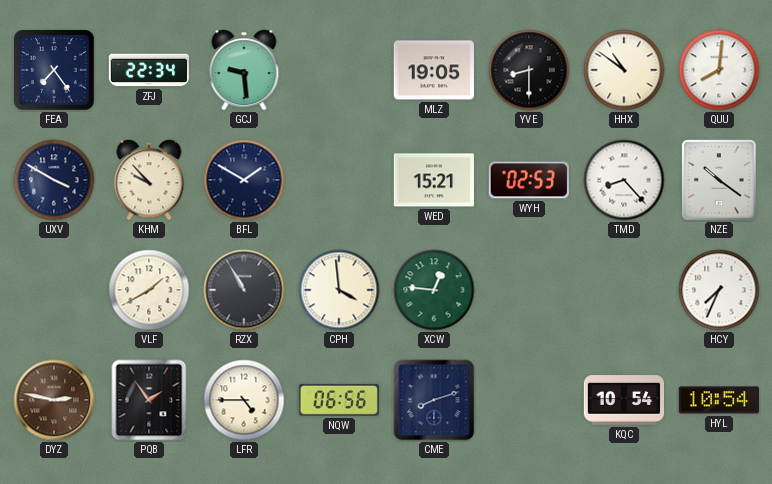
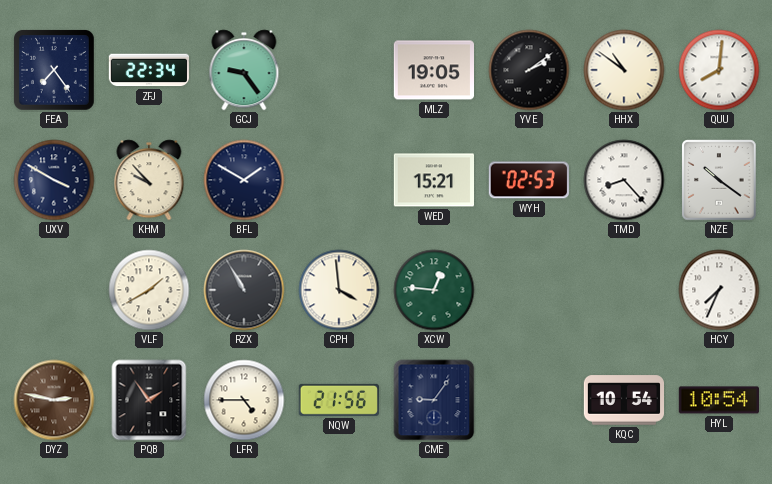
GCJ: 9:29 -> 9:24
YVE: 8:30 -> 2:09
NQW: 06:56 -> 21:56
CME: 8:12 -> 9:06
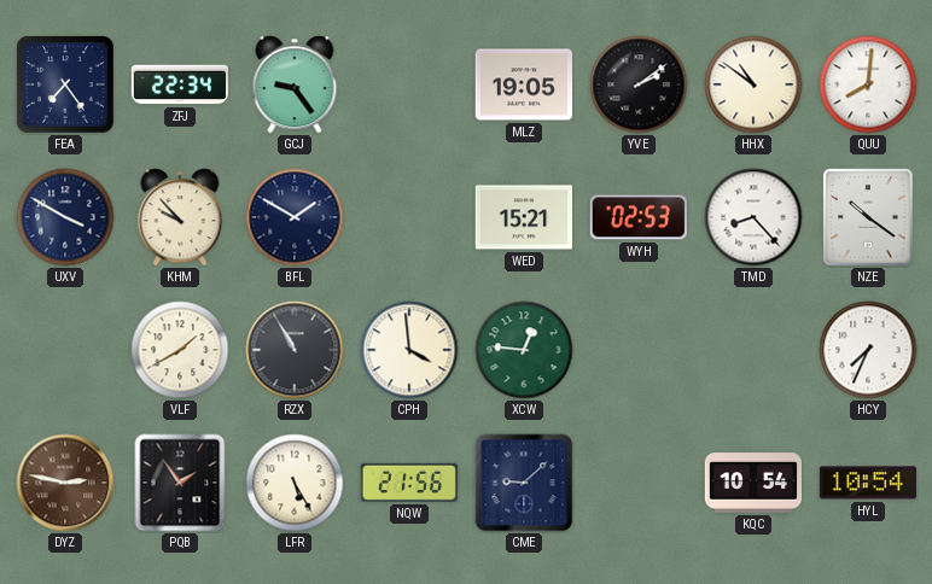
LFR: 4:45 -> 5:25
CME: 9:06 -> 9:08
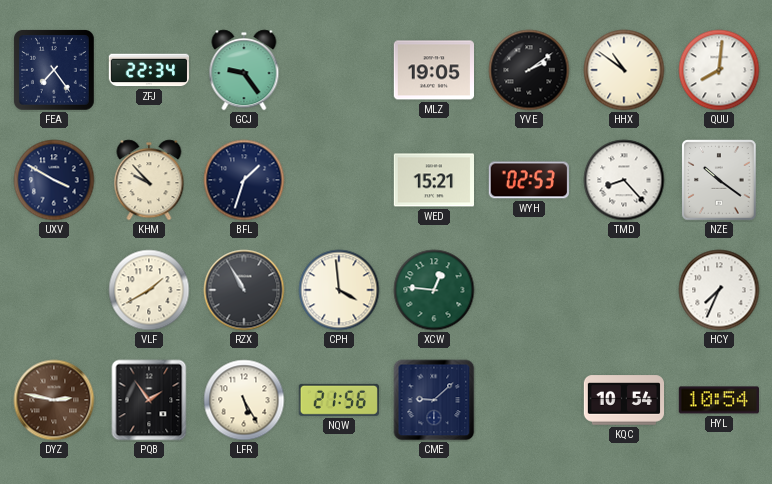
BFL: 1:50 -> 1:33
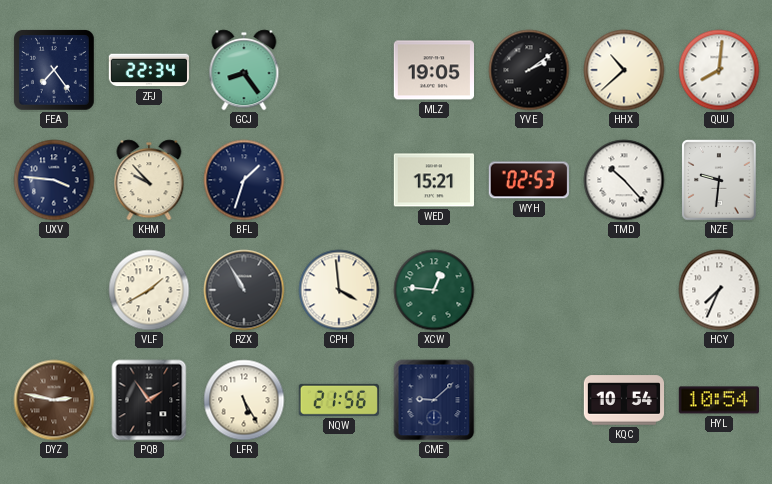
GCJ: 9:24 -> 8:24
HHX: 10:51 -> 10:38
UXV: 3:50 -> 3:46
TMD: 8:23 -> 10:23
NZE: 10:21 -> 9:31
